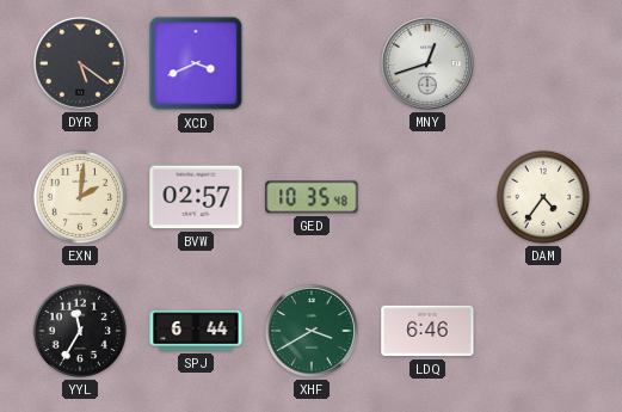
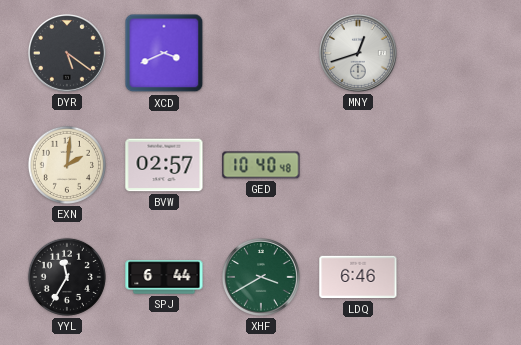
GED: 10:35 -> 10:40
DAM: 4:36 -> none
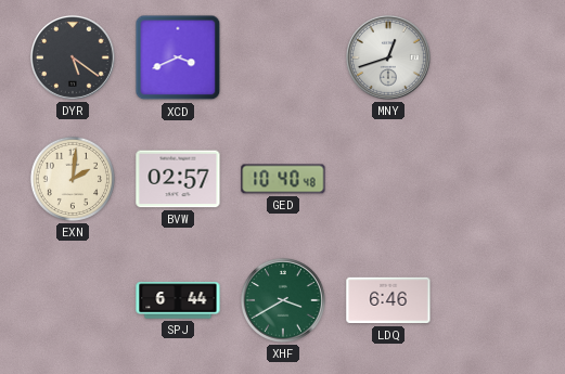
YYL: 11:35 -> none
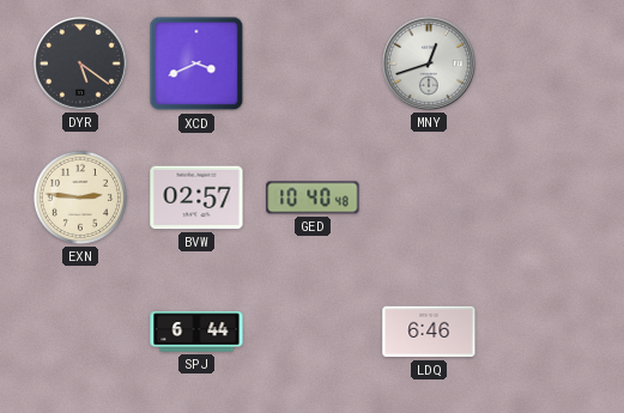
EXN: 2:01 -> 2:46
XHF: 3:40 -> none
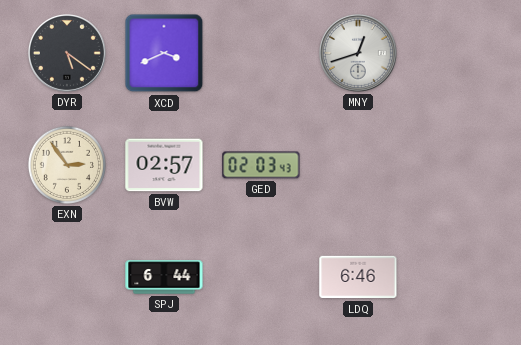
EXN: 2:46 -> 2:54
GED: 10:40 -> 02:03
